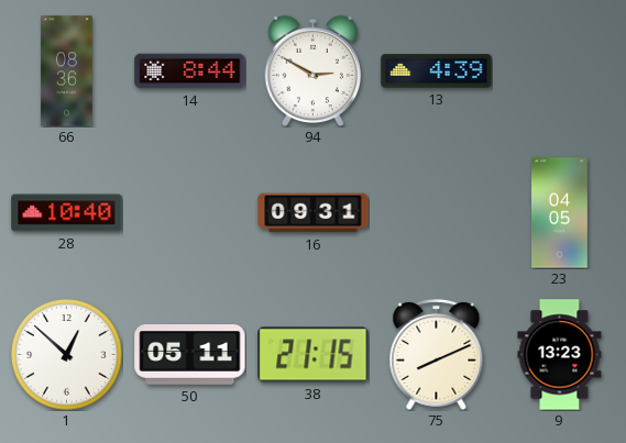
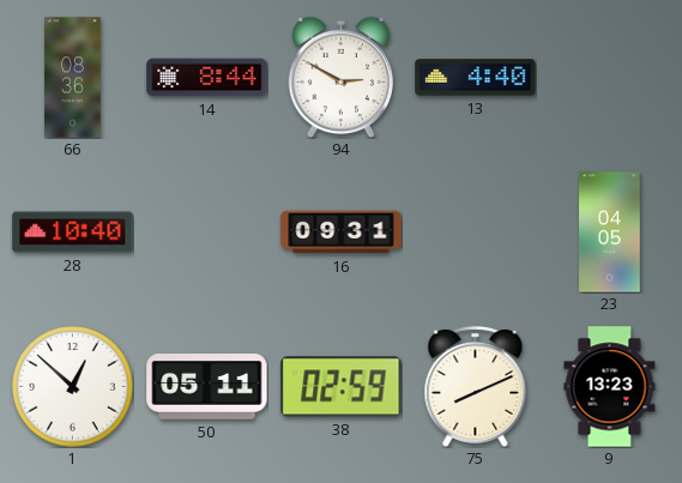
13: 4:39 -> 4:40
38: 21:15 -> 02:59
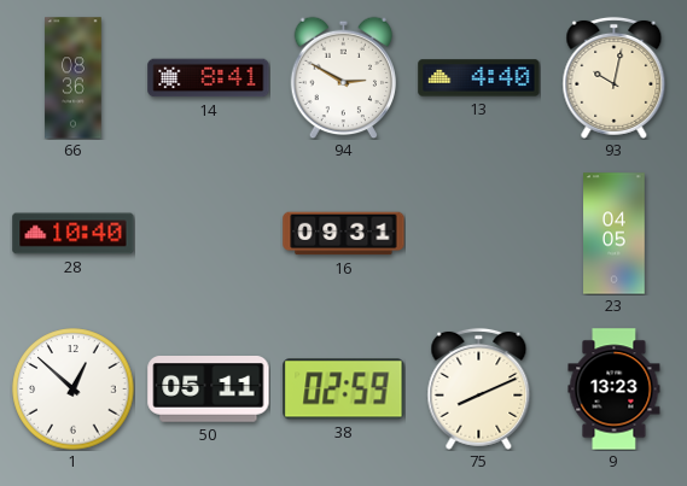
14: 8:44 -> 8:41
93: none -> 10:02
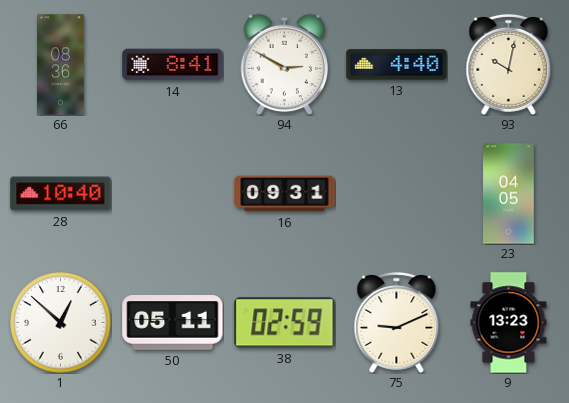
75: 8:11 -> 9:11
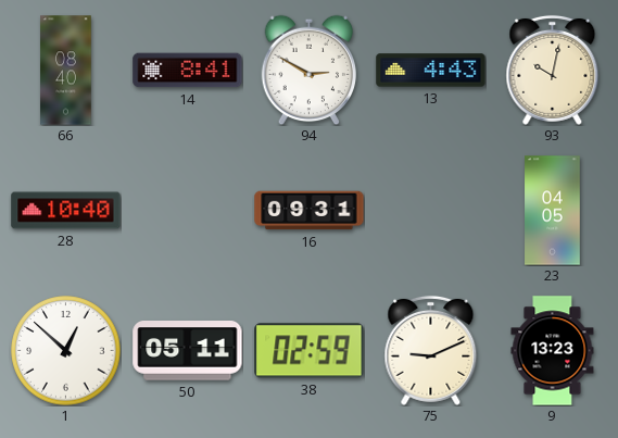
66: 08:36 -> 08:40
13: 4:40 -> 4:43
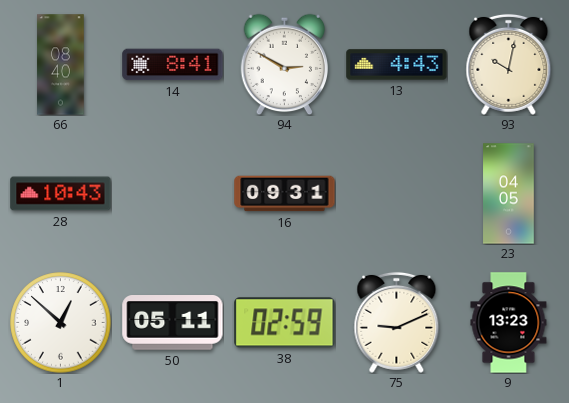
28: 10:40 -> 10:43
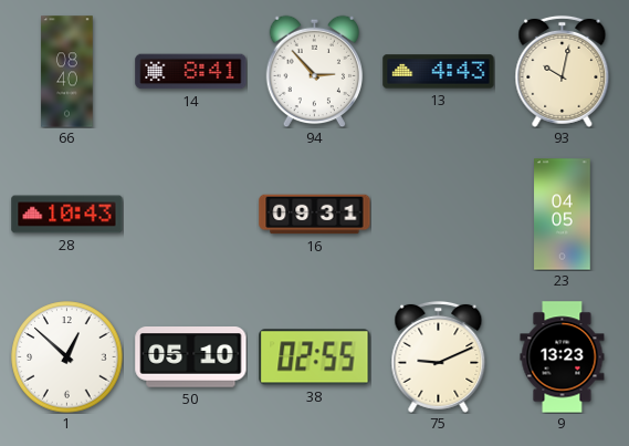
94: 2:50 -> 2:53
50: 05:11 -> 05:10
38: 02:59 -> 02:55
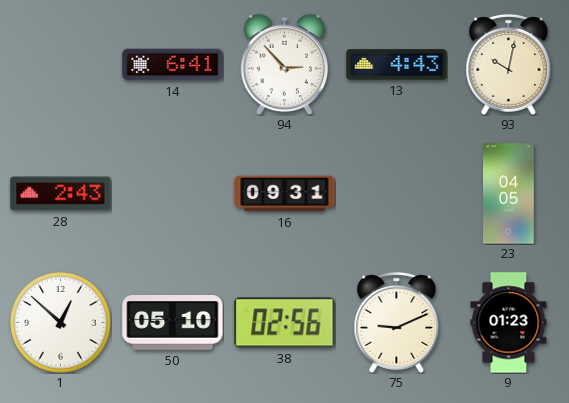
66: 08:40 -> none
14: 8:41 -> 6:41
28: 10:43 -> 2:43
38: 02:55 -> 02:56
9: 13:23 -> 01:23
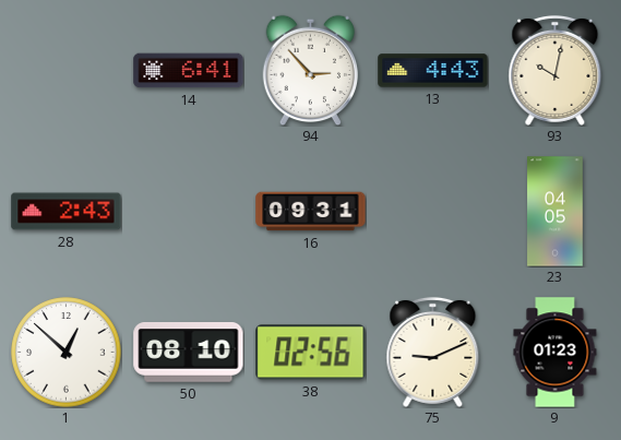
50: 05:10 -> 08:10
